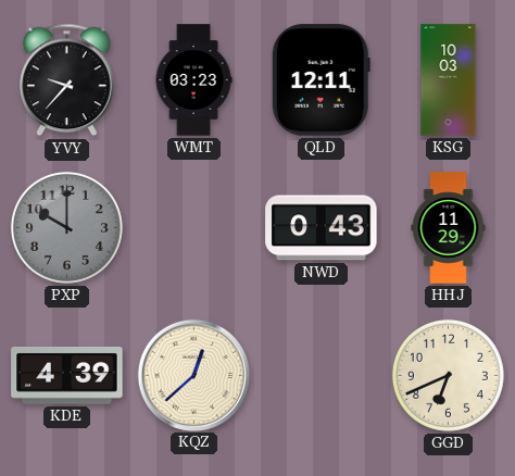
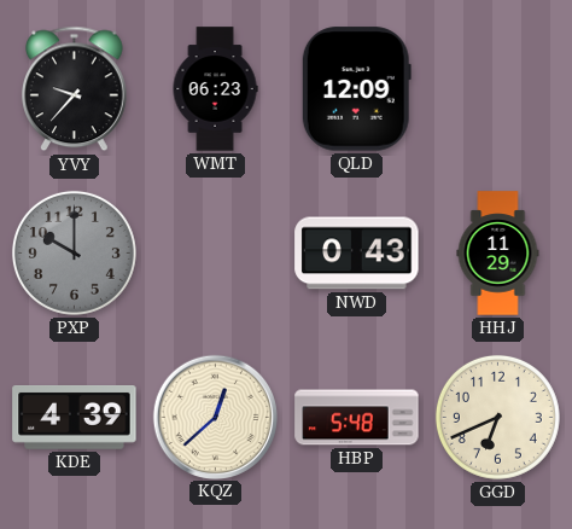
WMT: 03:23 -> 06:23
QLD: 12:11 -> 12:09
KSG: 10:03 -> none
HBP: none -> 5:48
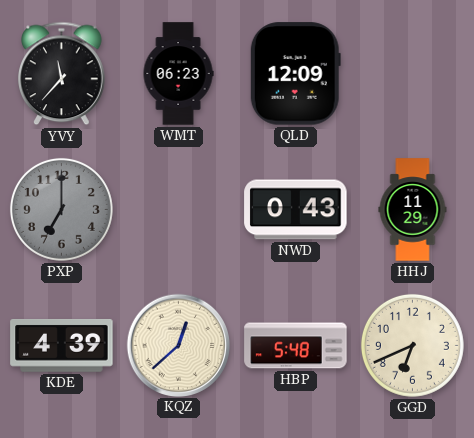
YVY: 9:37 -> 11:37
PXP: 10:00 -> 7:00
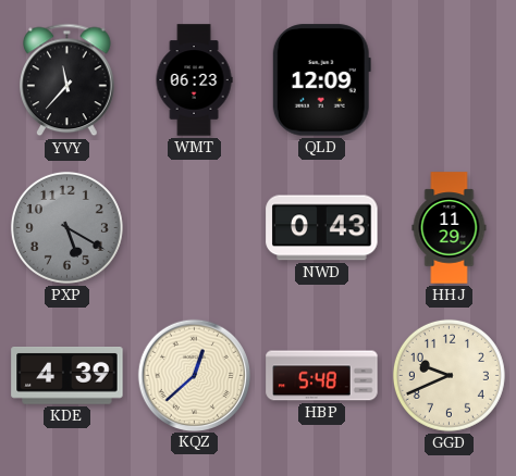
PXP: 7:00 -> 5:20
GGD: 6:41 -> 9:41
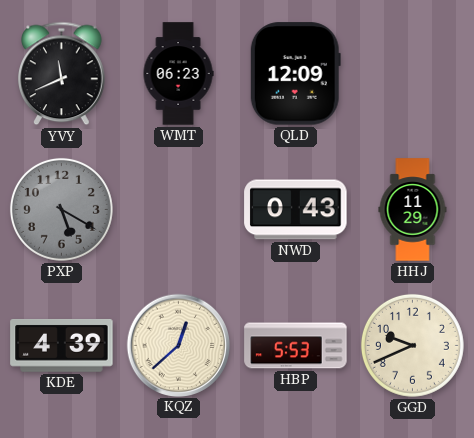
YVY: 11:37 -> 11:41
HBP: 5:48 -> 5:53
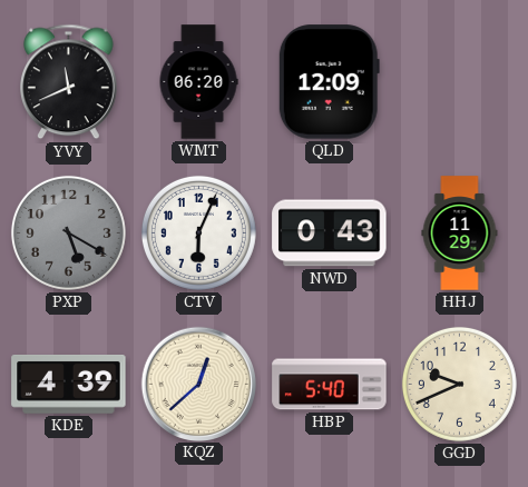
WMT: 06:23 -> 06:20
CTV: none -> 6:04
HBP: 5:53 -> 5:40
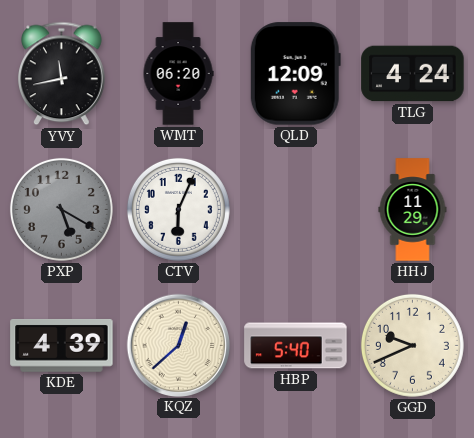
YVY: 11:41 -> 11:43
TLG: none -> 4:24
NWD: 0:43 -> none
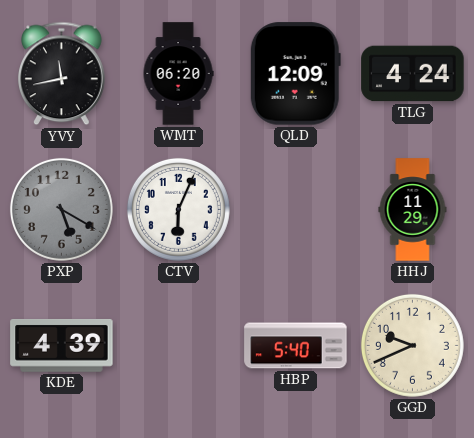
KQZ: 12:38 -> none
